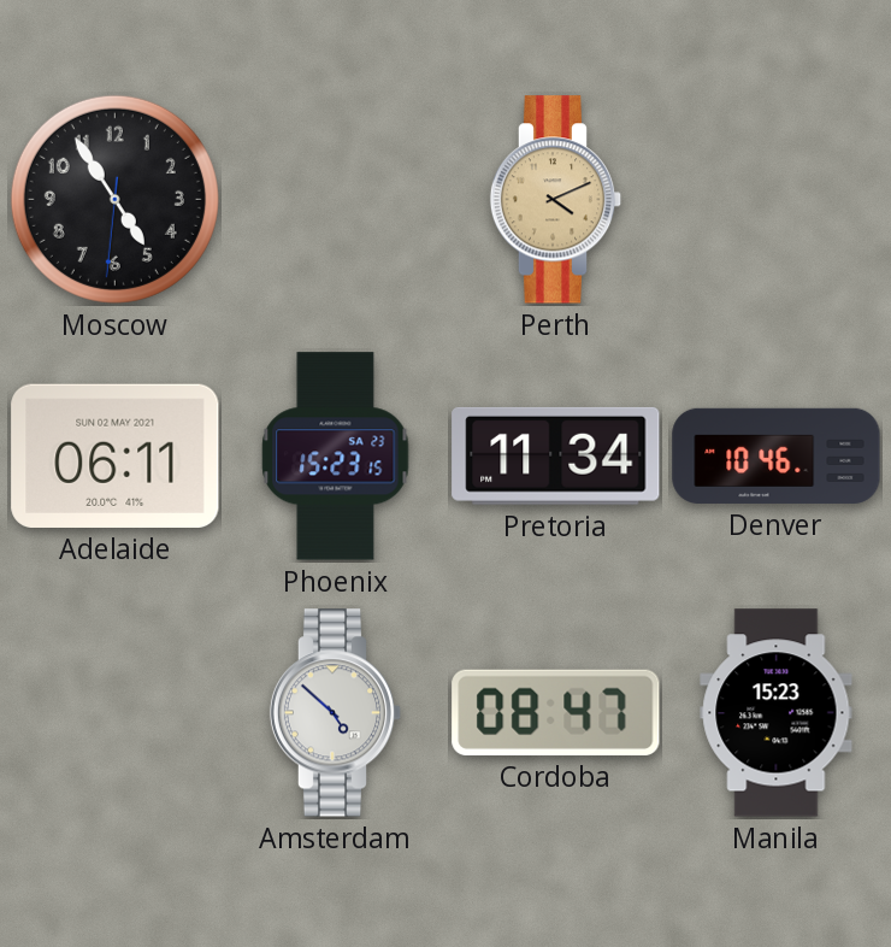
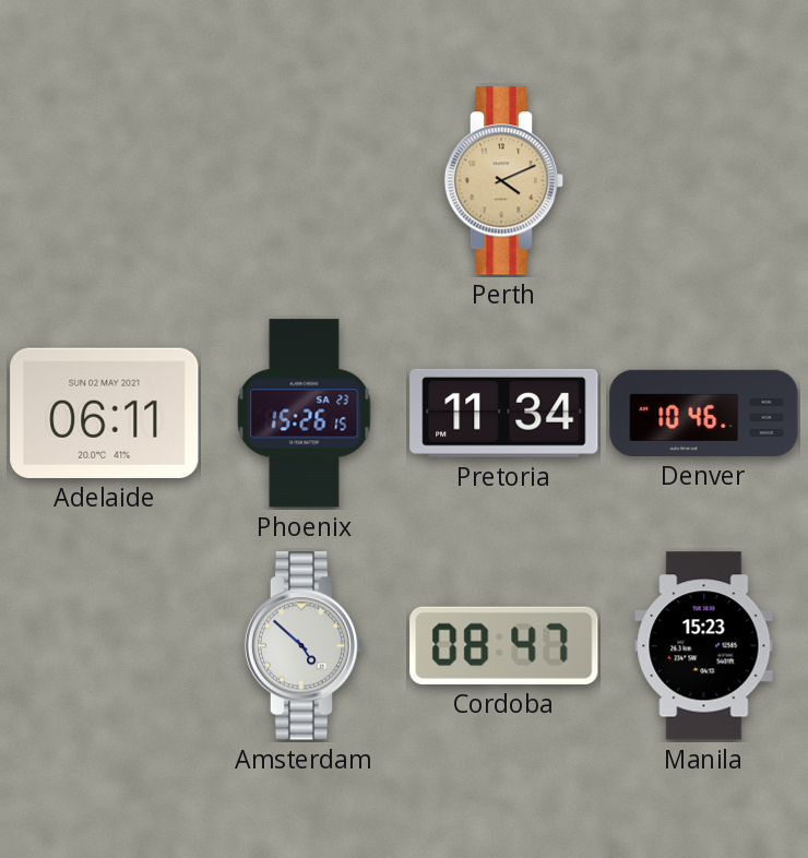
Moscow: 4:54 -> none
Phoenix: 15:23 -> 15:26
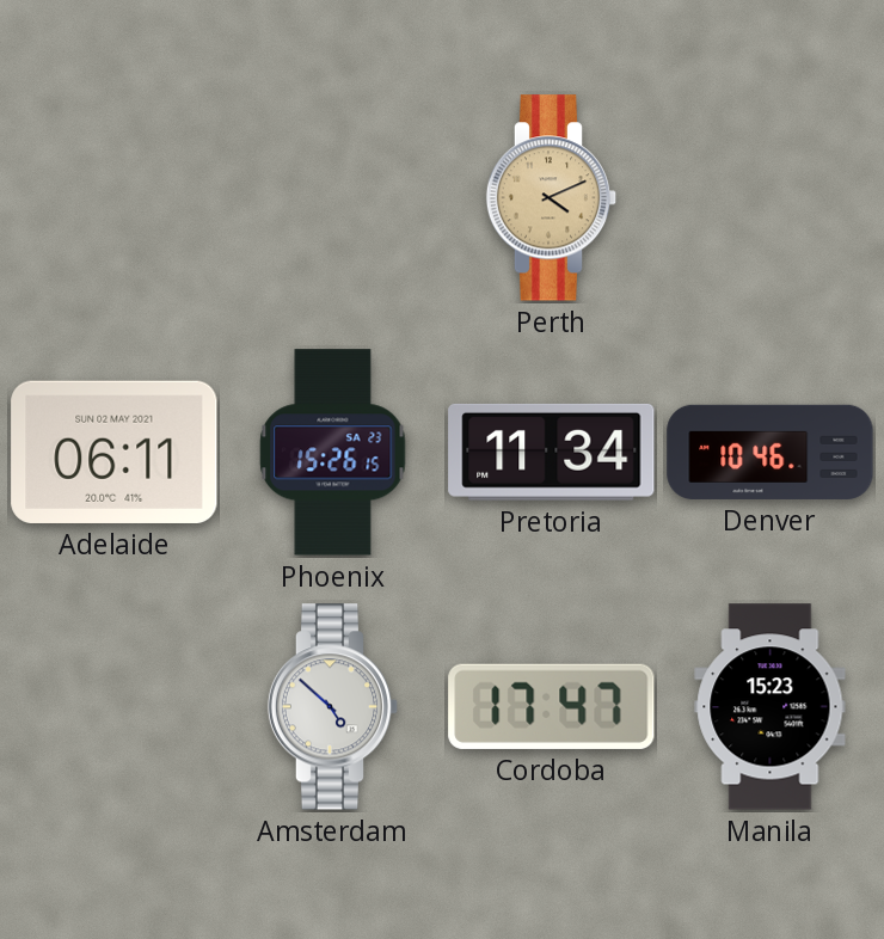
Cordoba: 08:47 -> 17:47
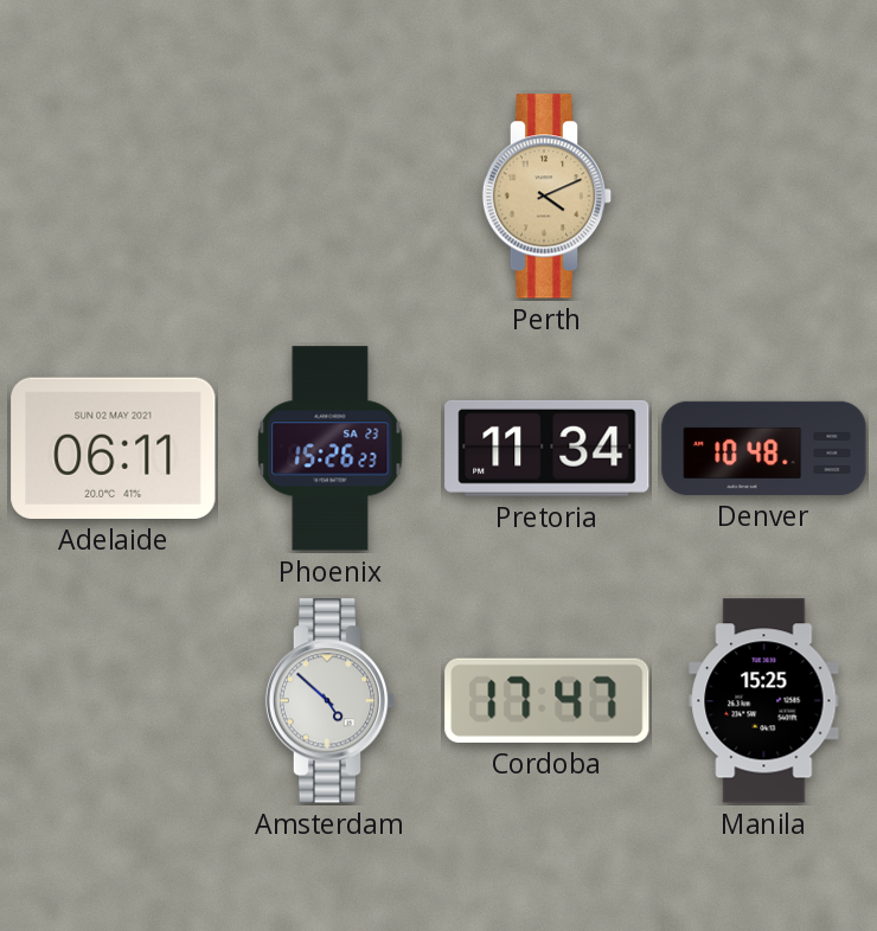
Phoenix: 15:26:15 -> 15:26:23
Denver: 10:46 -> 10:48
Manila: 15:23 -> 15:25
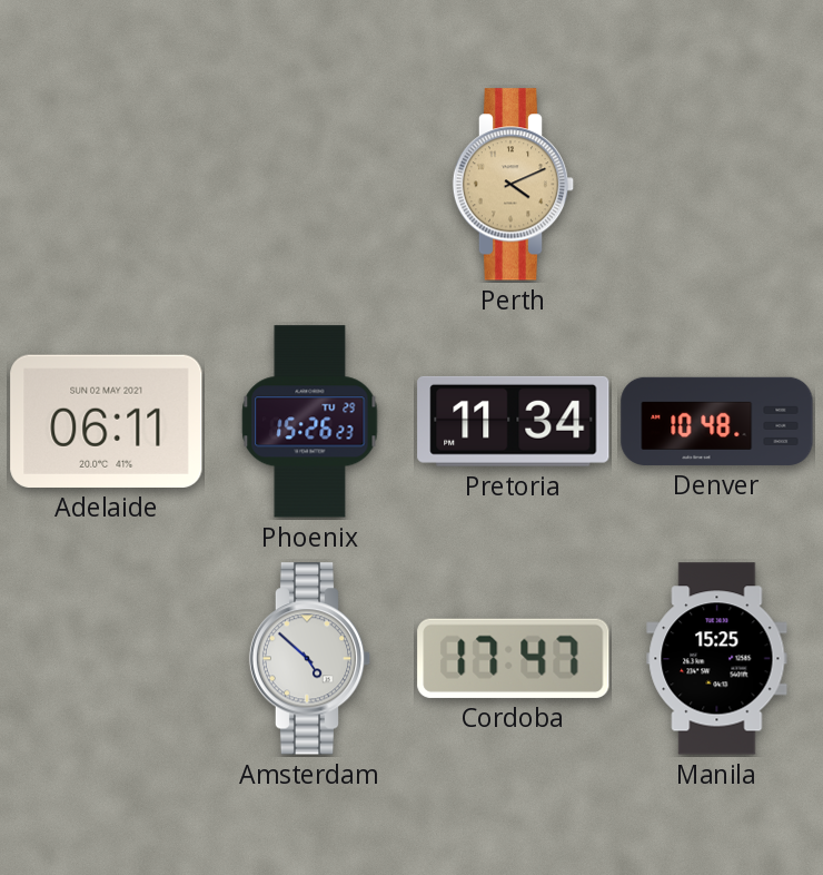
Phoenix date: SA 23 -> TU 29
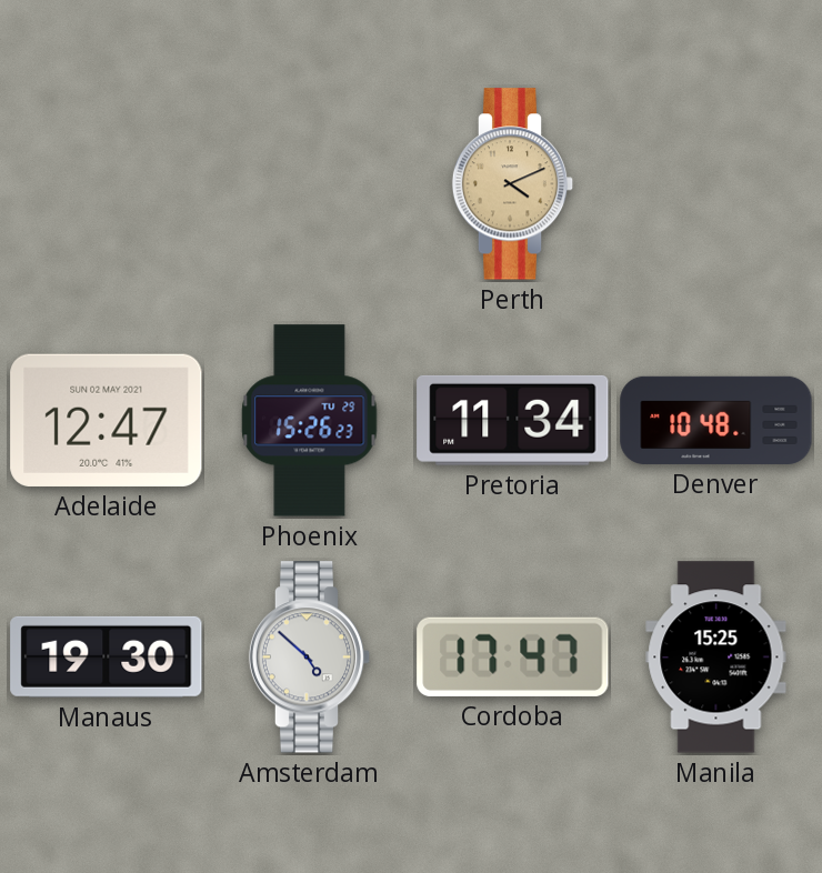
Adelaide: 06:11 -> 12:47
Manaus: none -> 19:30
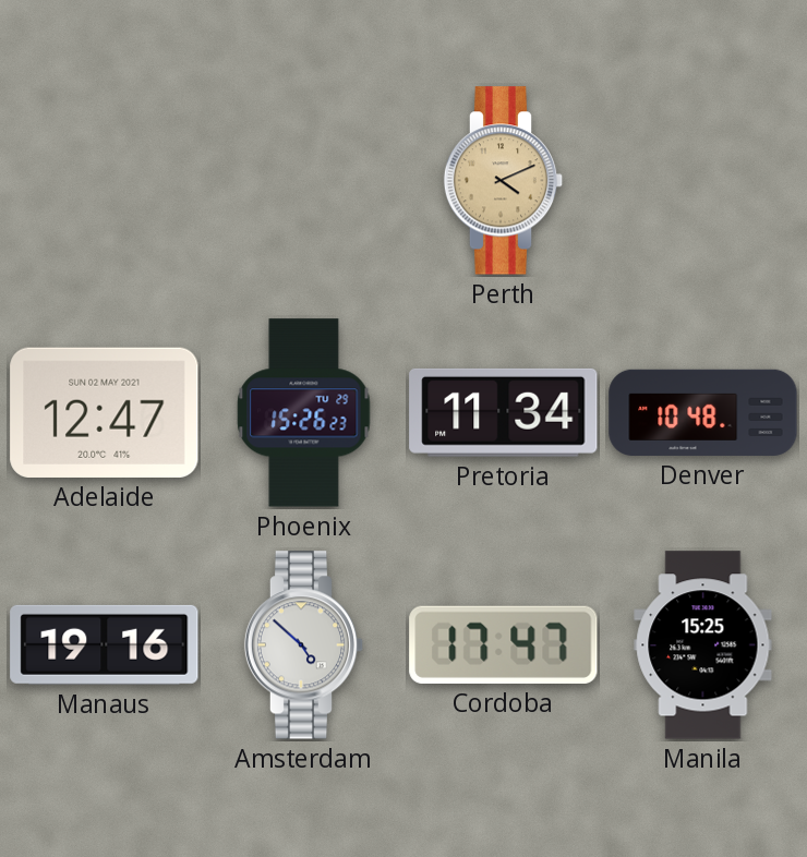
Manaus: 19:30 -> 19:16
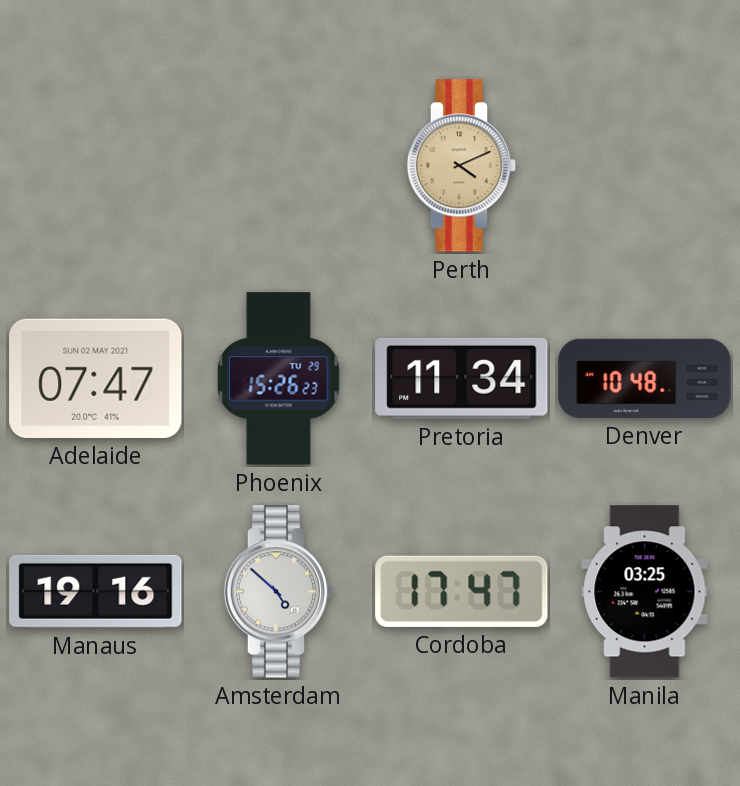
Adelaide: 12:47 -> 07:47
Manila: 15:25 -> 03:25
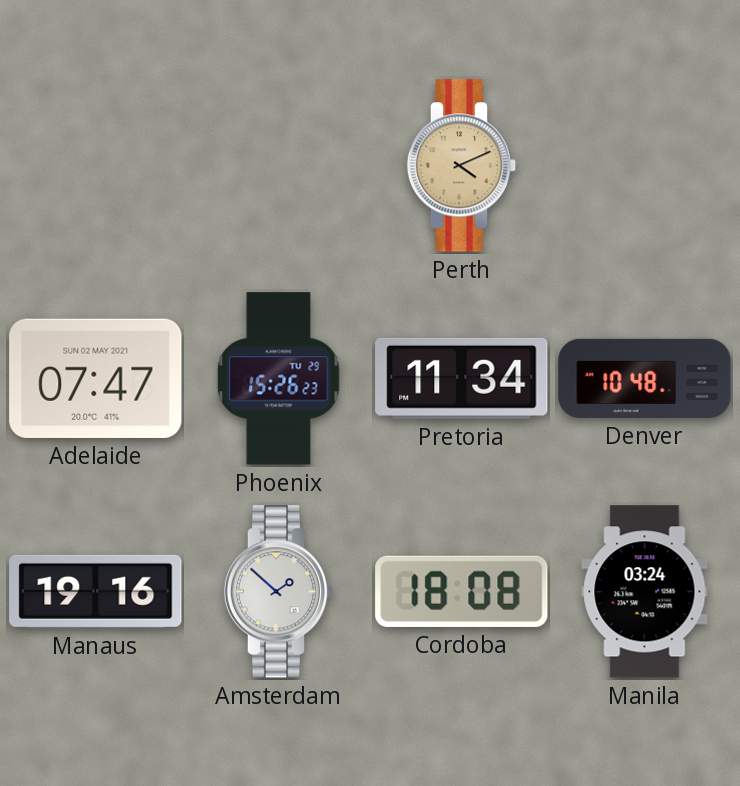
Amsterdam: 4:52 -> 1:52
Cordoba: 17:47 -> 18:08
Manila: 03:25 -> 03:24
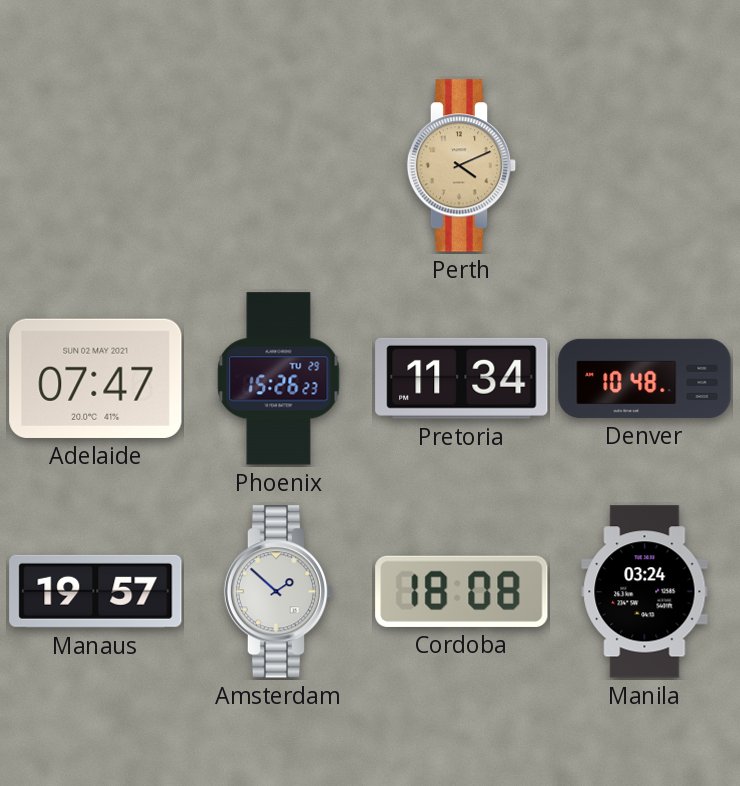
Manaus: 19:16 -> 19:57
